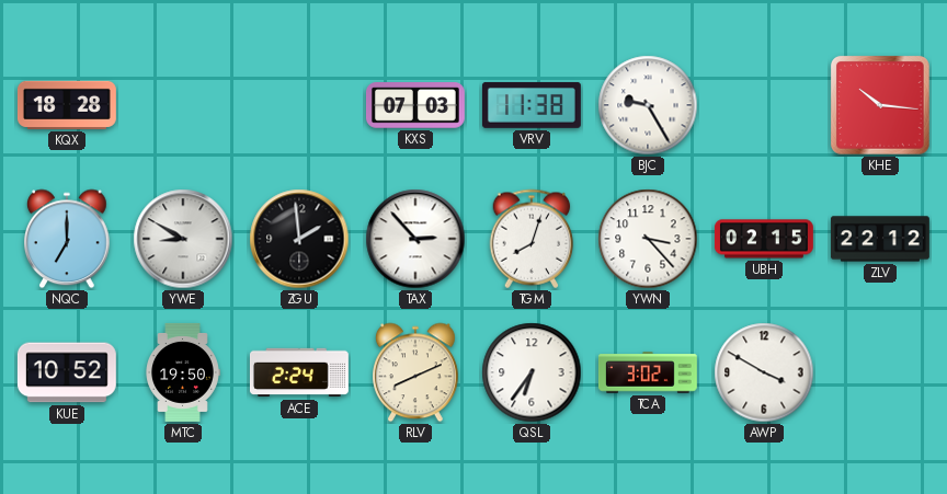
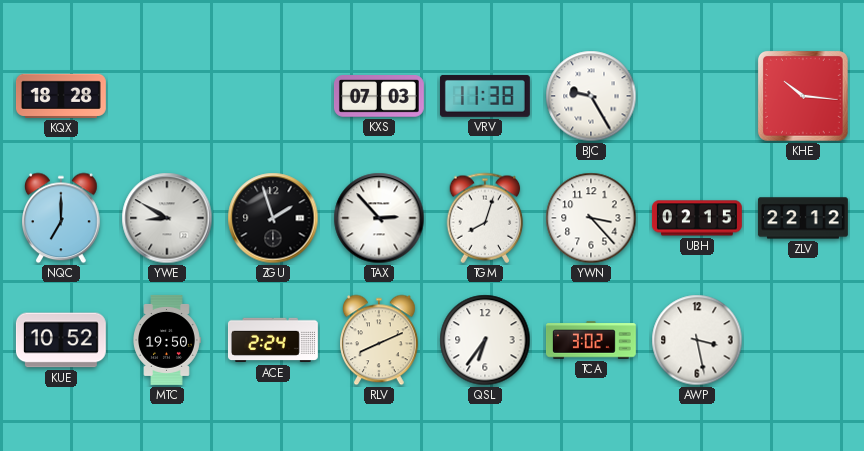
ZGU: 1:59 -> 1:57
AWP: 3:50 -> 3:28
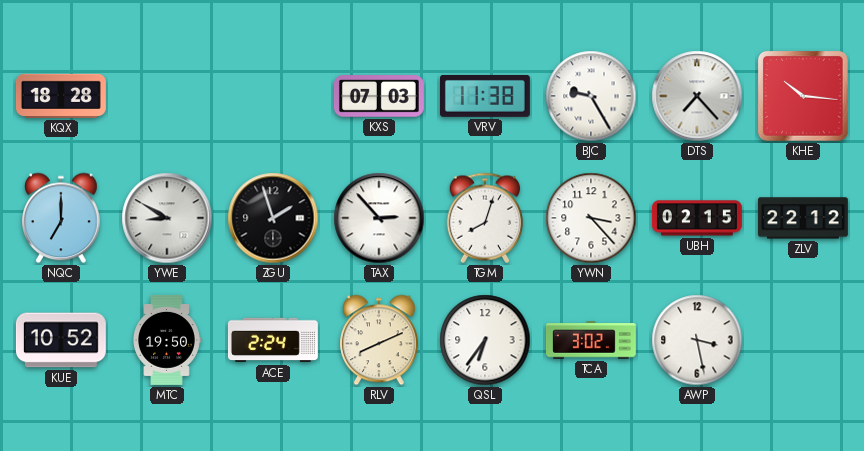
DTS: none -> 7:23
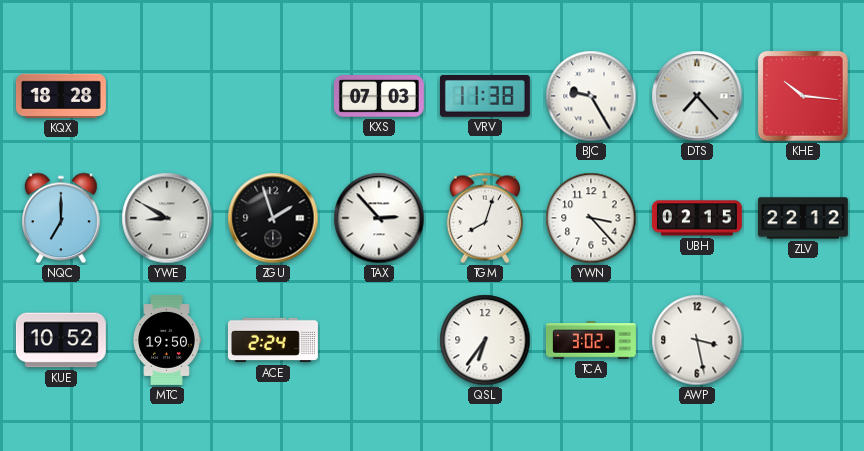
RLV: 8:11 -> none
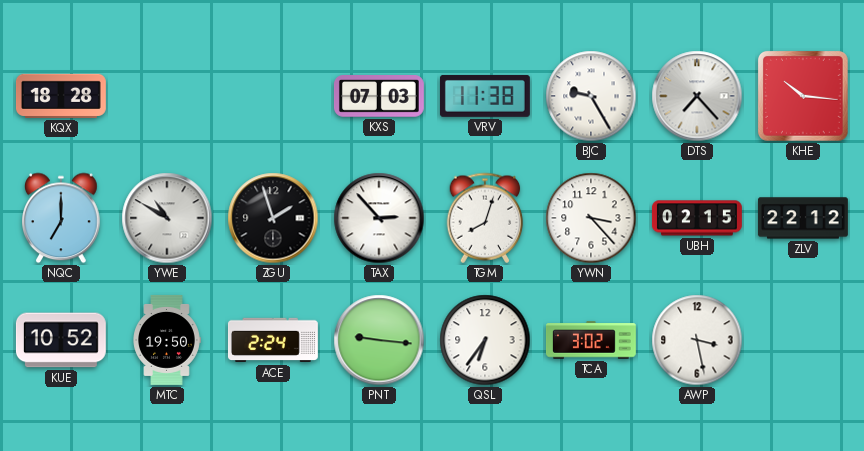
YWE: 8:50 -> 10:50
PNT: none -> 9:16
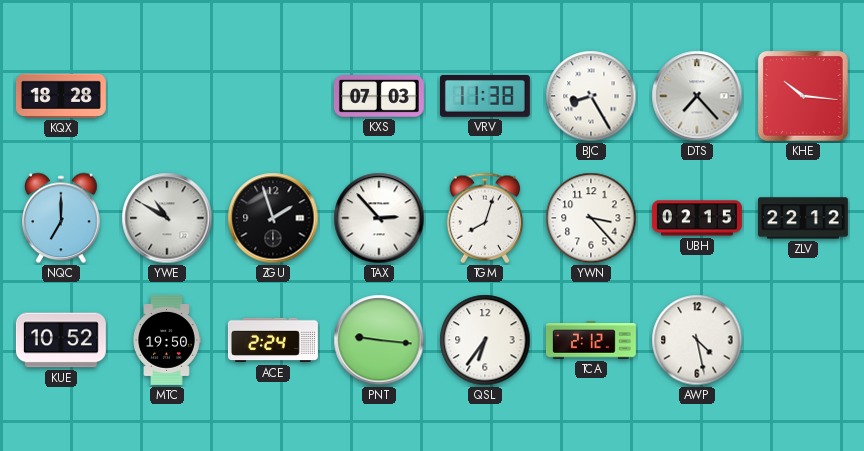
BJC: 9:25 -> 8:25
TCA: 3:02 -> 2:12
AWP: 3:28 -> 4:28
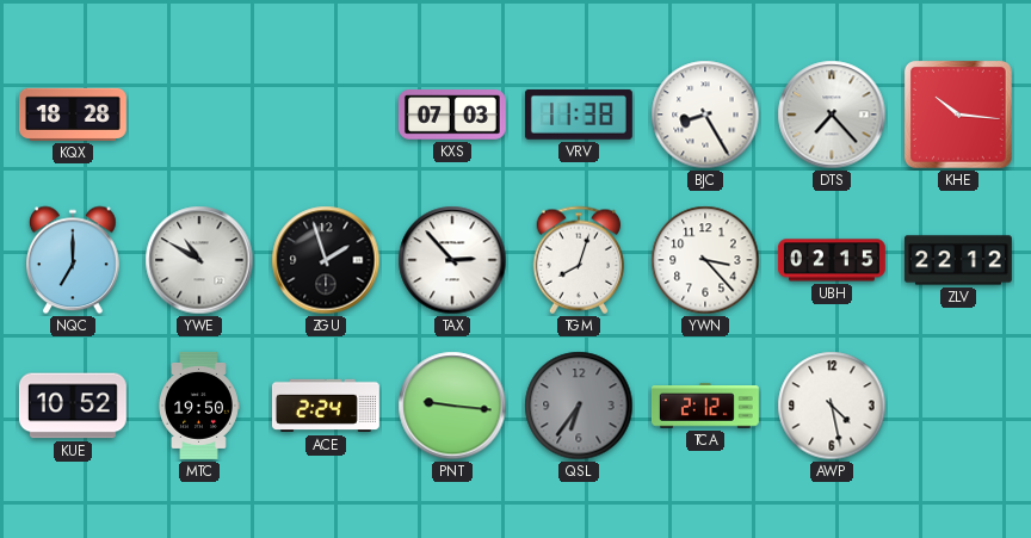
QSL dial: white -> grey
